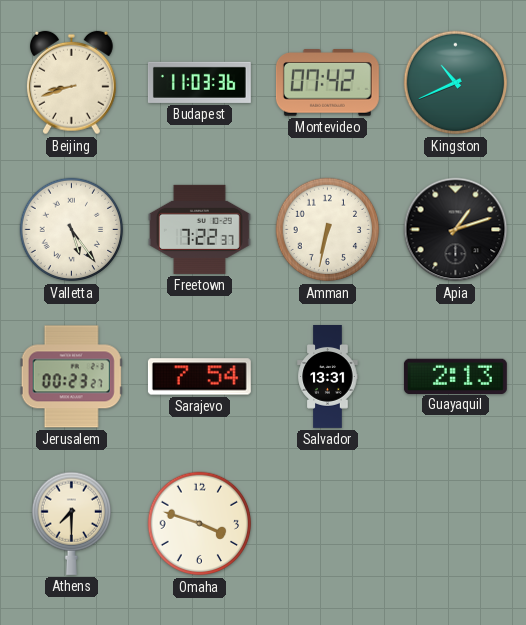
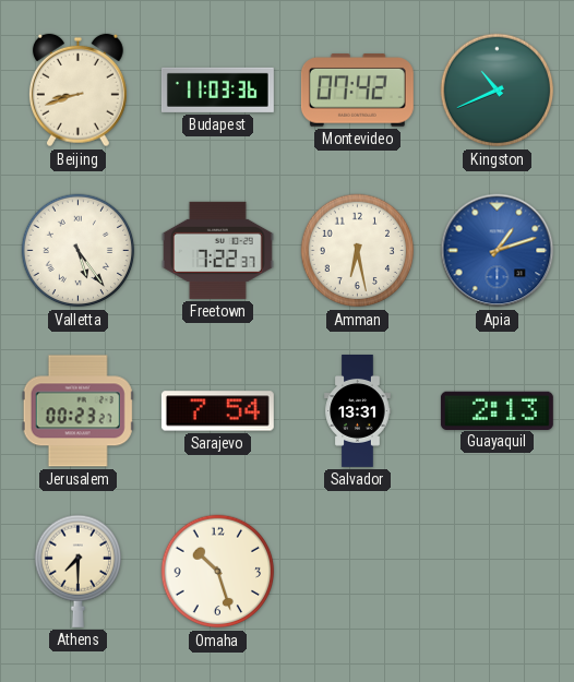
Amman: 6:32 -> 6:28
Apia dial: black -> blue
Omaha: 3:48 -> 10:27
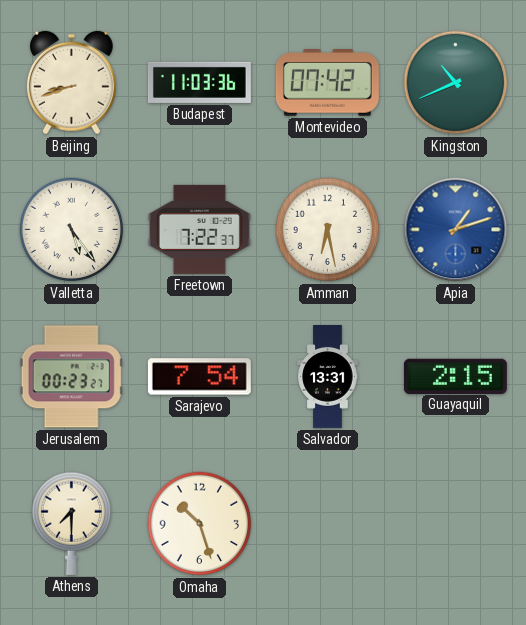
Guayaquil: 2:13 -> 2:15
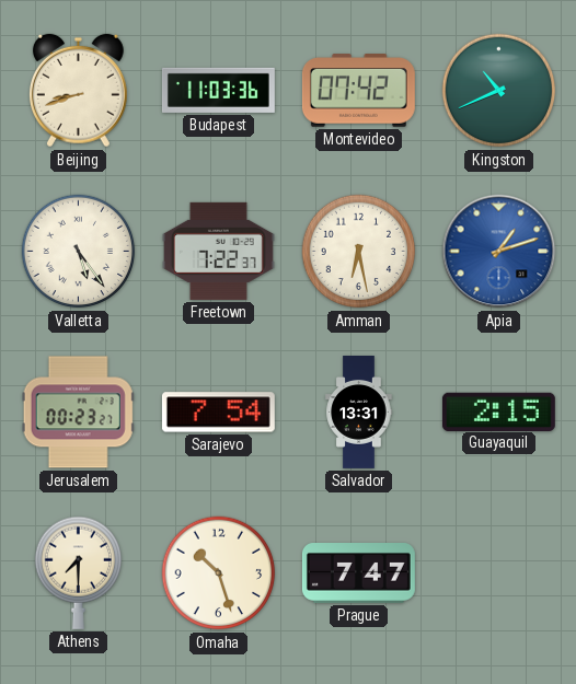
Prague: none -> 7:47
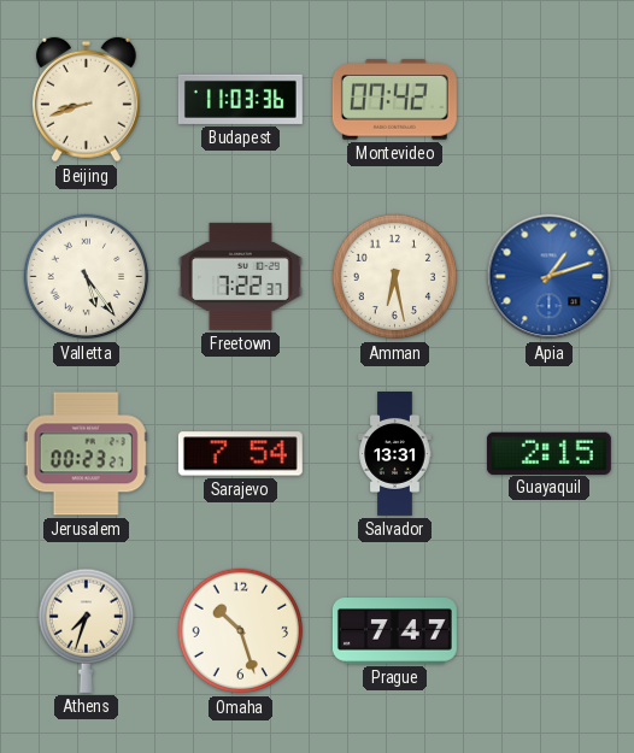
Kingston: 10:41 -> none
Athens: 7:30 -> 7:33
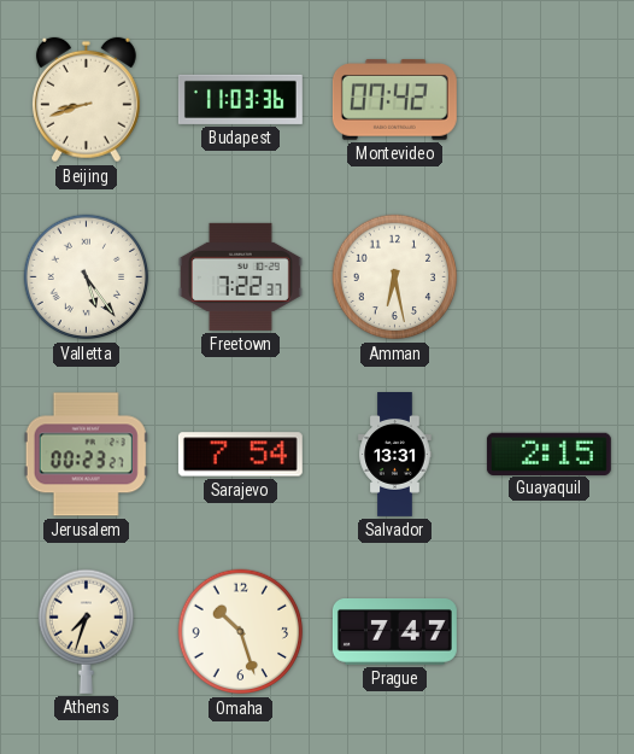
Apia: 1:12 -> none
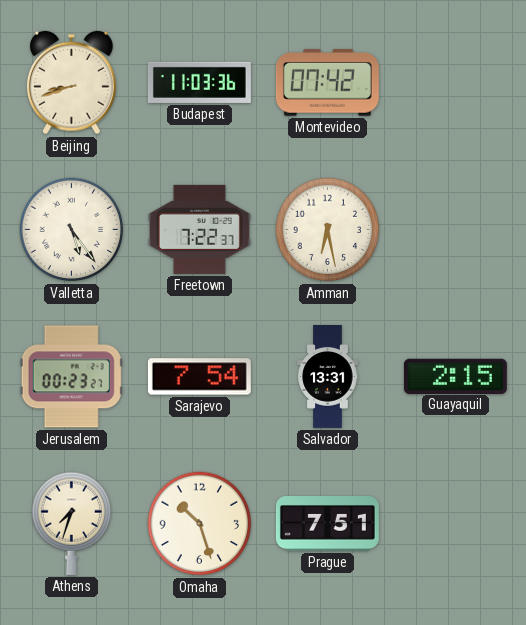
Prague: 7:47 -> 7:51
